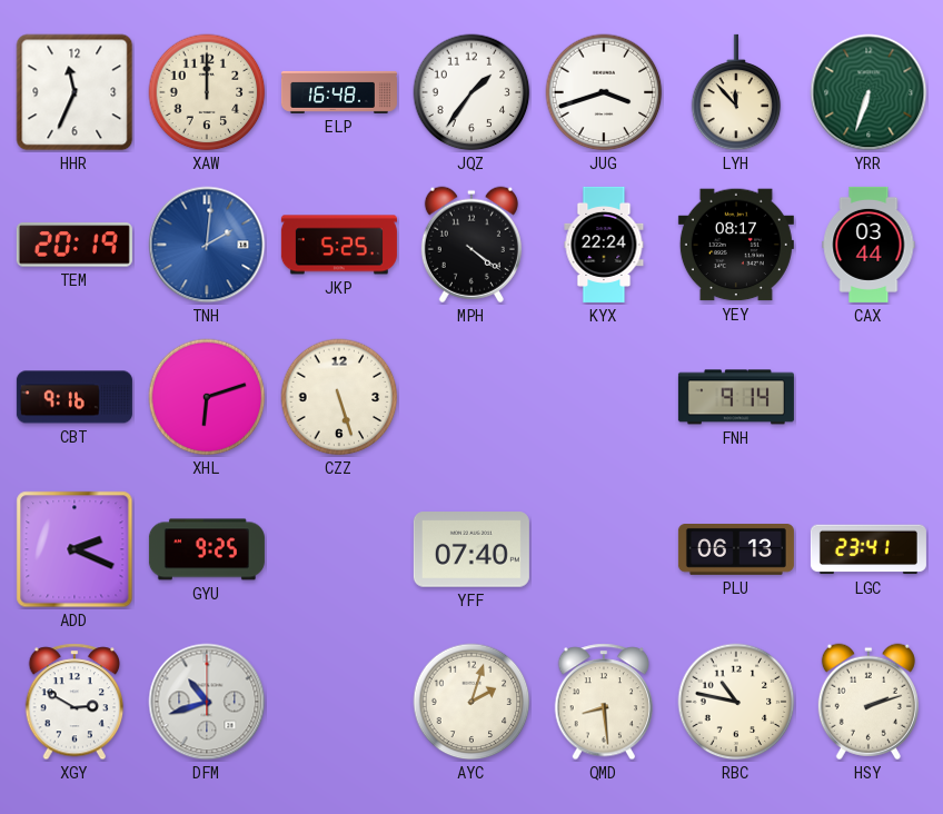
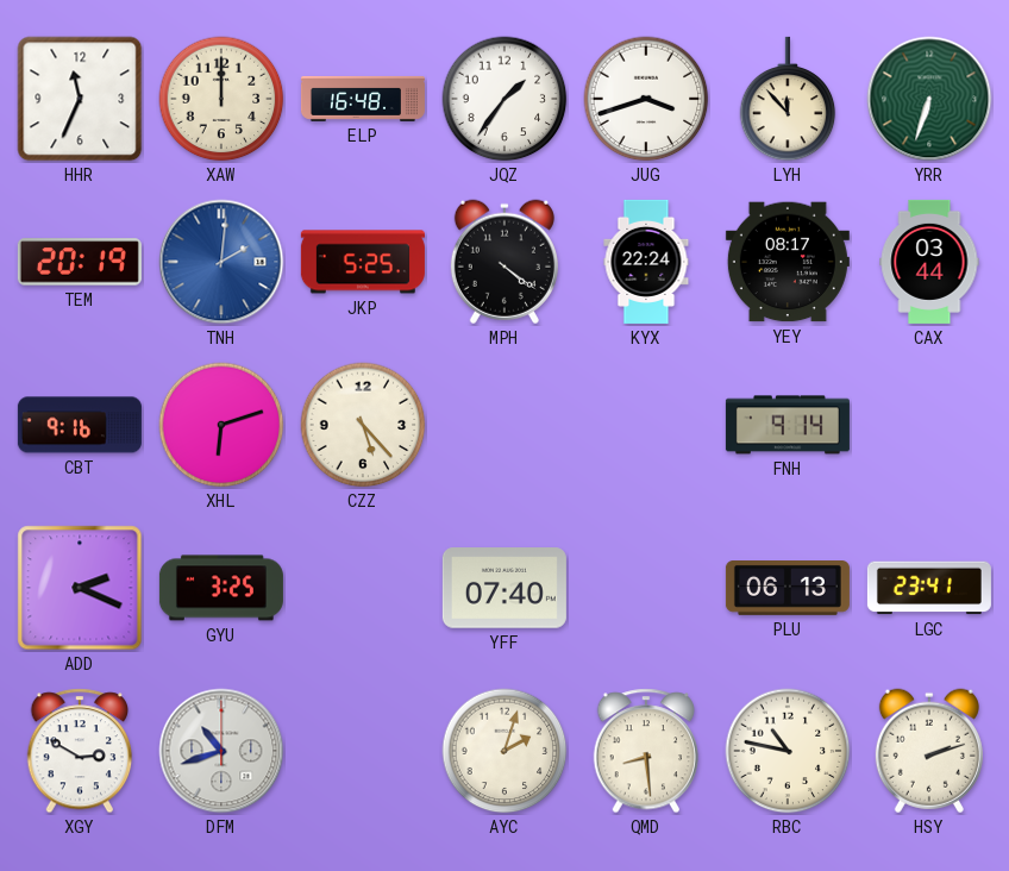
CZZ: 5:27 -> 5:23
GYU: 9:25 -> 3:25
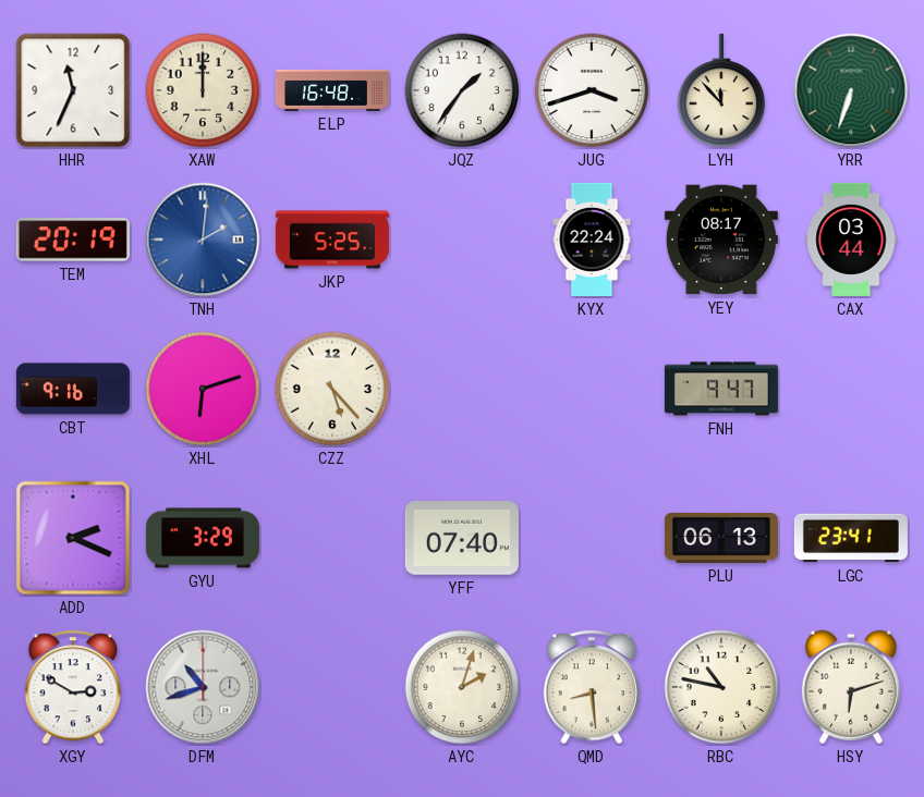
MPH: 4:21 -> none
FNH: 9:14 -> 9:47
GYU: 3:25 -> 3:29
HSY: 2:12 -> 6:12
